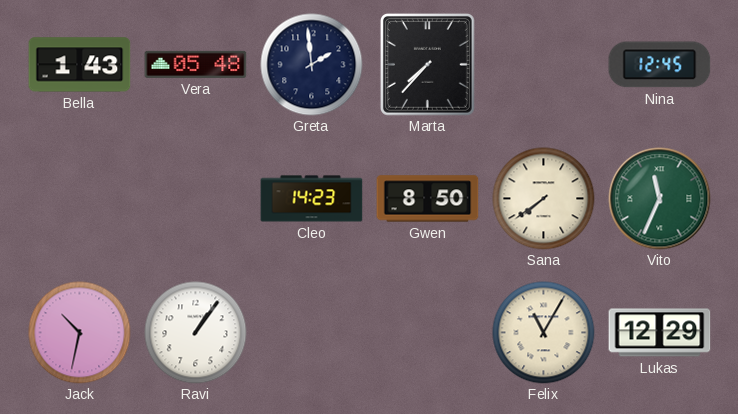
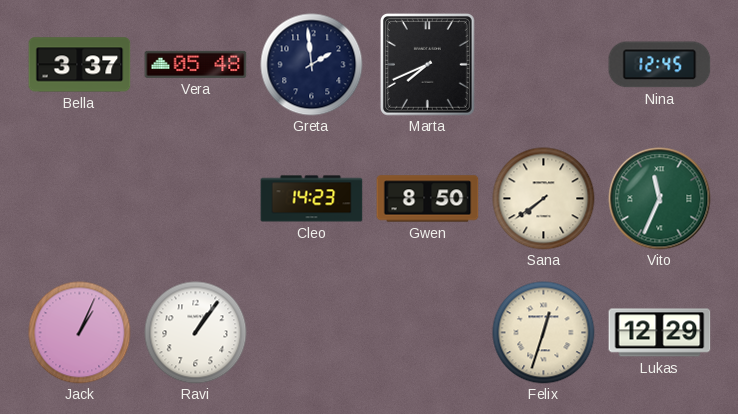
Bella: 1:43 -> 3:37
Marta: 7:37 -> 7:41
Jack: 10:32 -> 1:04
Felix: 11:05 -> 12:33
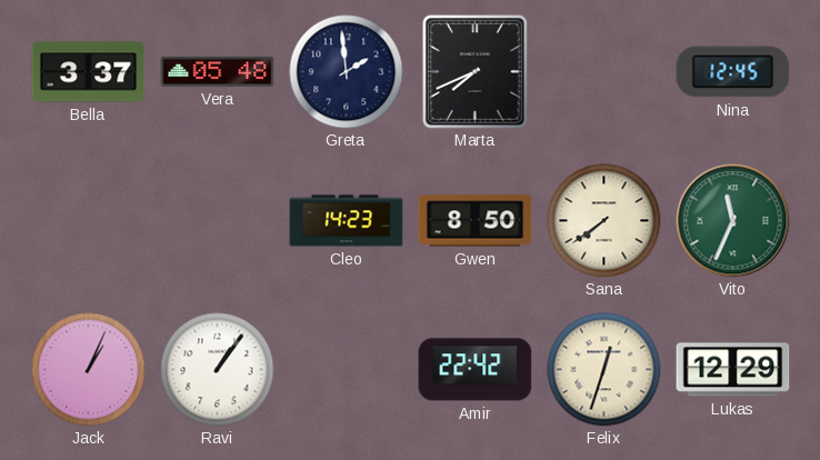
Amir: none -> 22:42
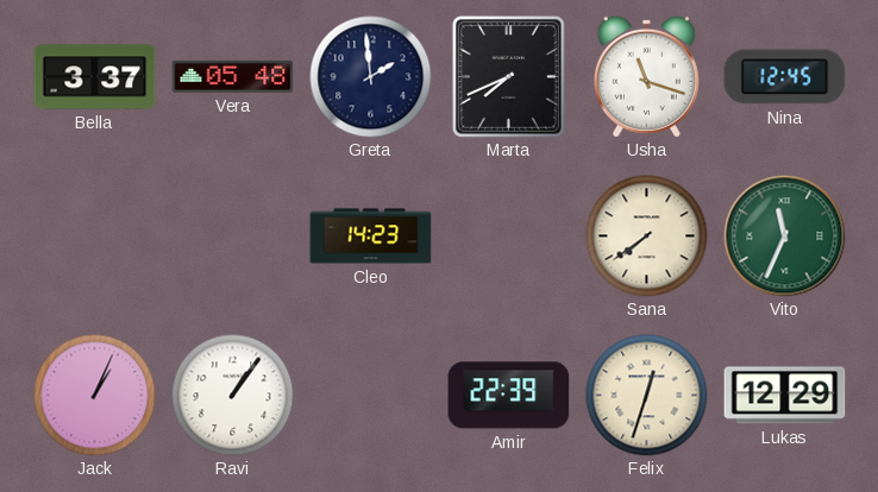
Usha: none -> 11:18
Gwen: 8:50 -> none
Amir: 22:42 -> 22:39
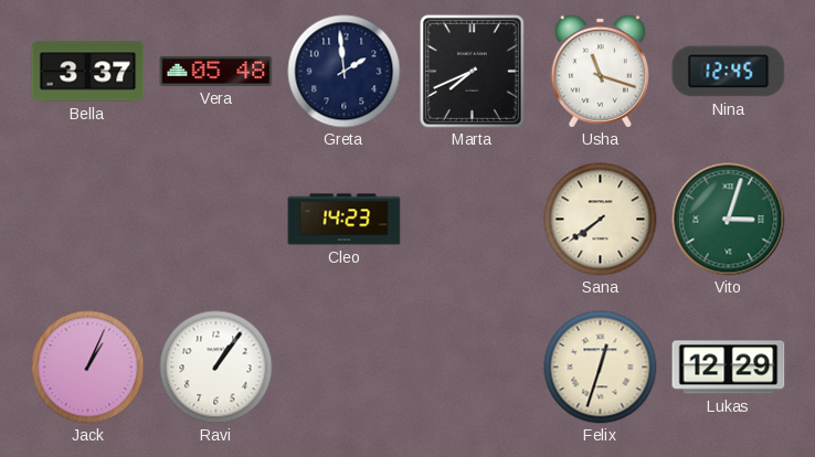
Vito: 11:34 -> 3:03
Amir: 22:39 -> none
